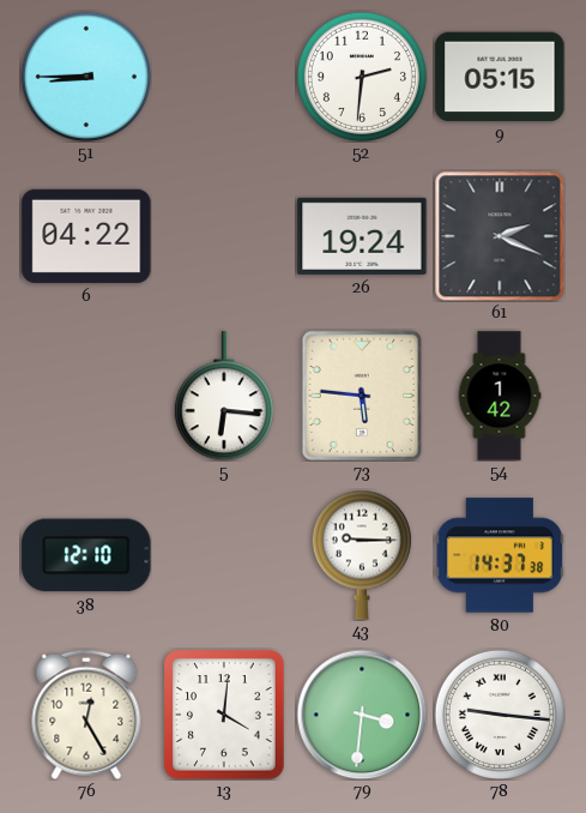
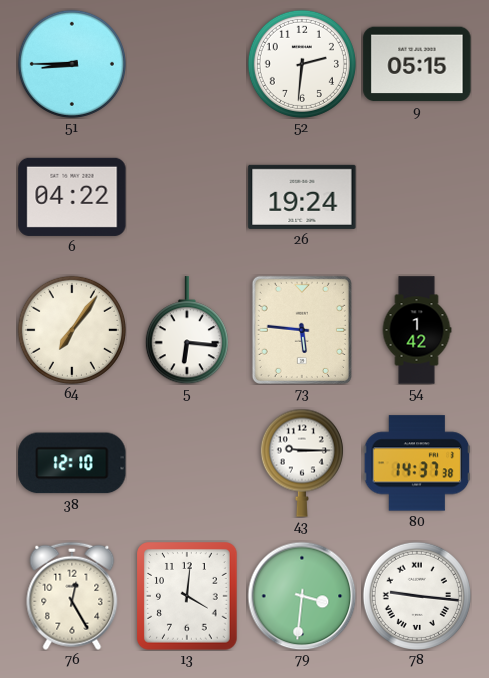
61: 2:19 -> none
64: none -> 7:06
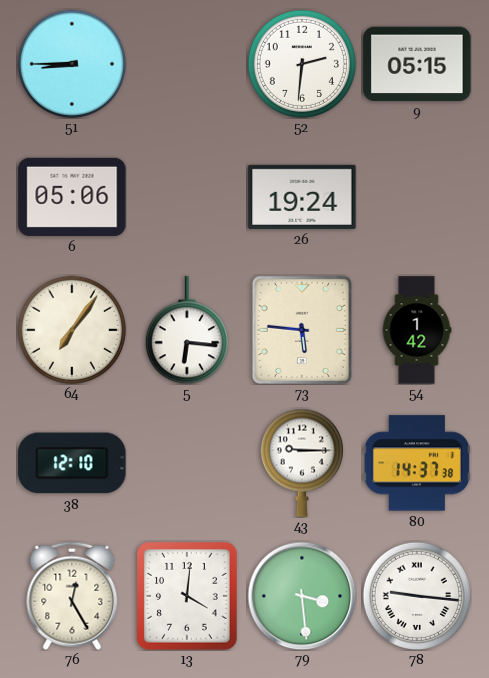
6: 04:22 -> 05:06
79: 3:31 -> 3:29
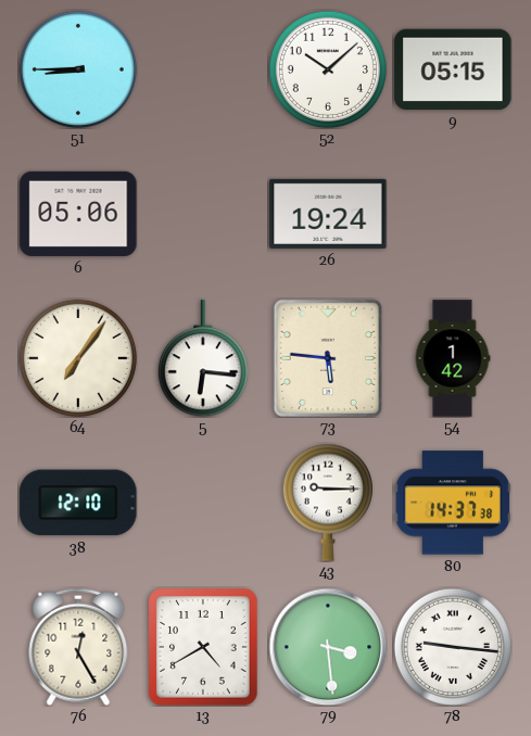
52: 2:31 -> 10:08
13: 4:01 -> 4:40
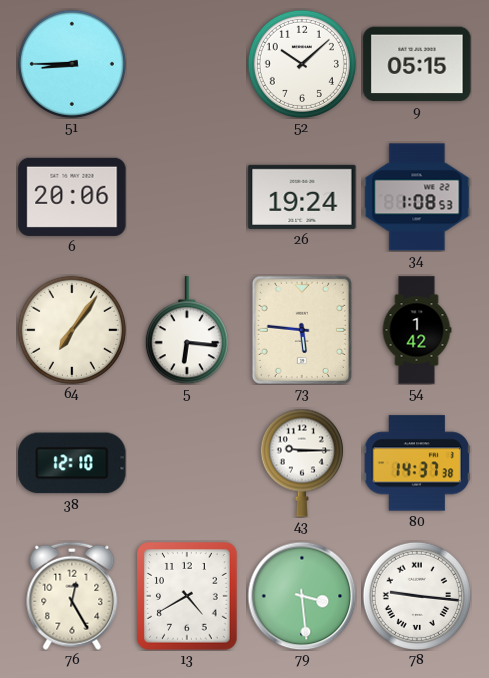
6: 05:06 -> 20:06
34: none -> 1:08
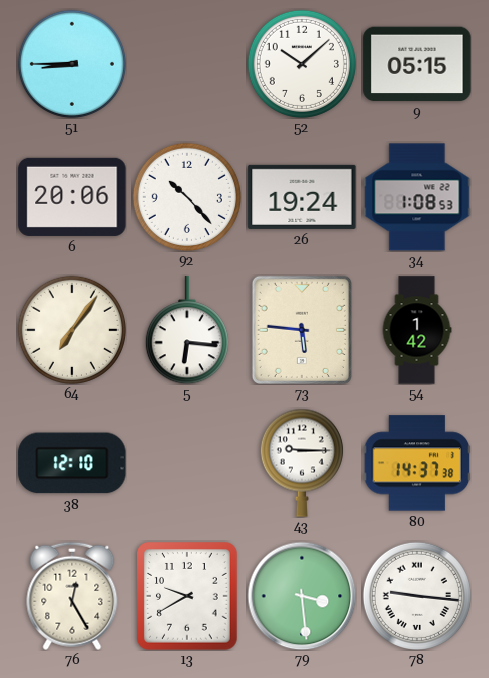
92: none -> 10:23
13: 4:40 -> 9:40
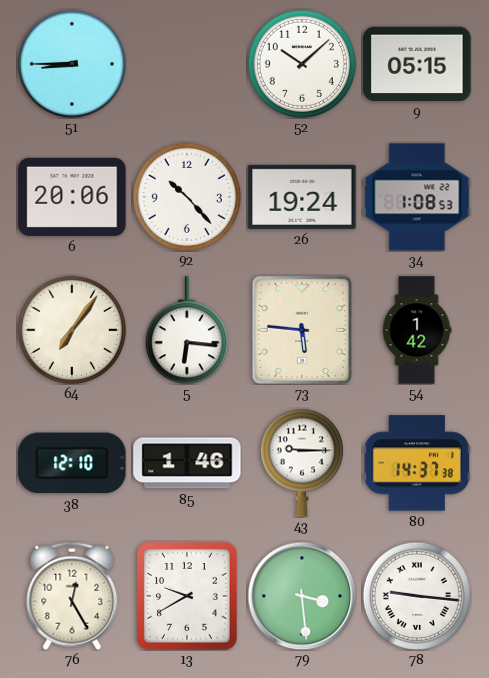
85: none -> 1:46
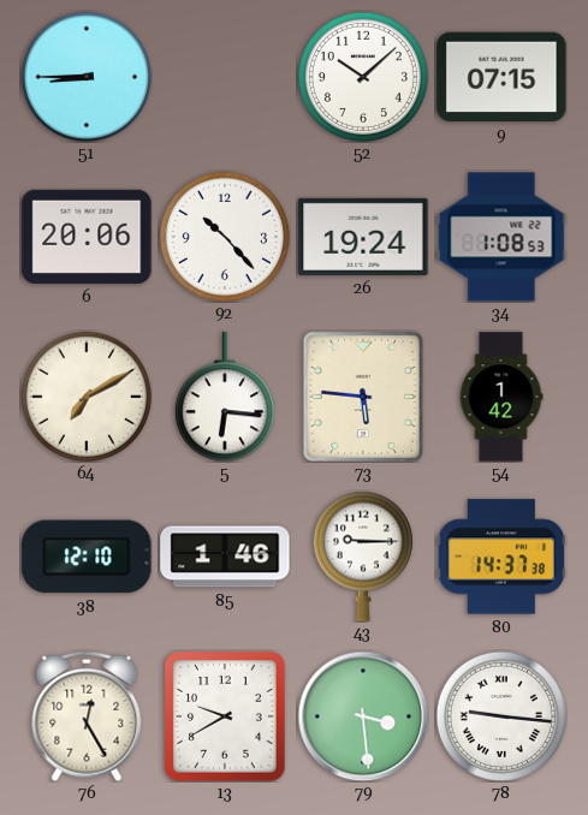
9: 05:15 -> 07:15
64: 7:06 -> 7:10
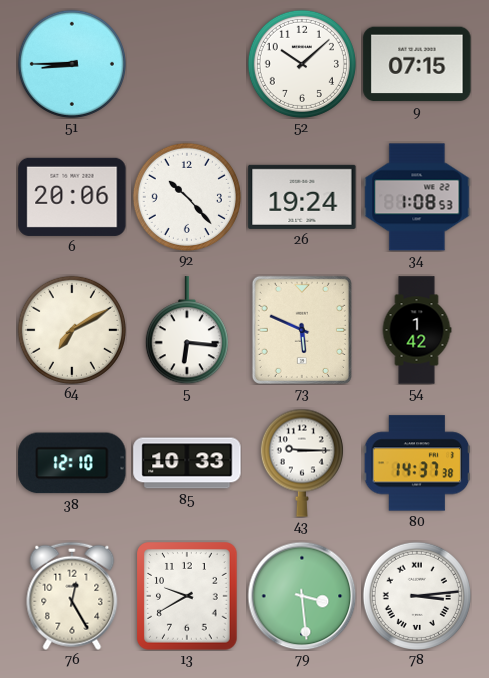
73: 5:46 -> 5:49
85: 1:46 -> 10:33
78: 9:16 -> 3:14
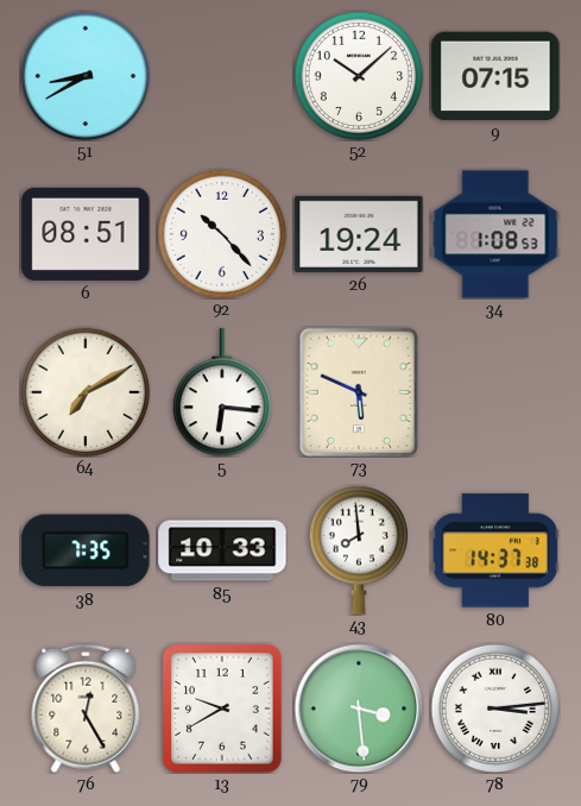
51: 8:45 -> 8:40
6: 20:06 -> 08:51
54: 1:42 -> none
38: 12:10 -> 7:35
43: 9:15 -> 7:59
